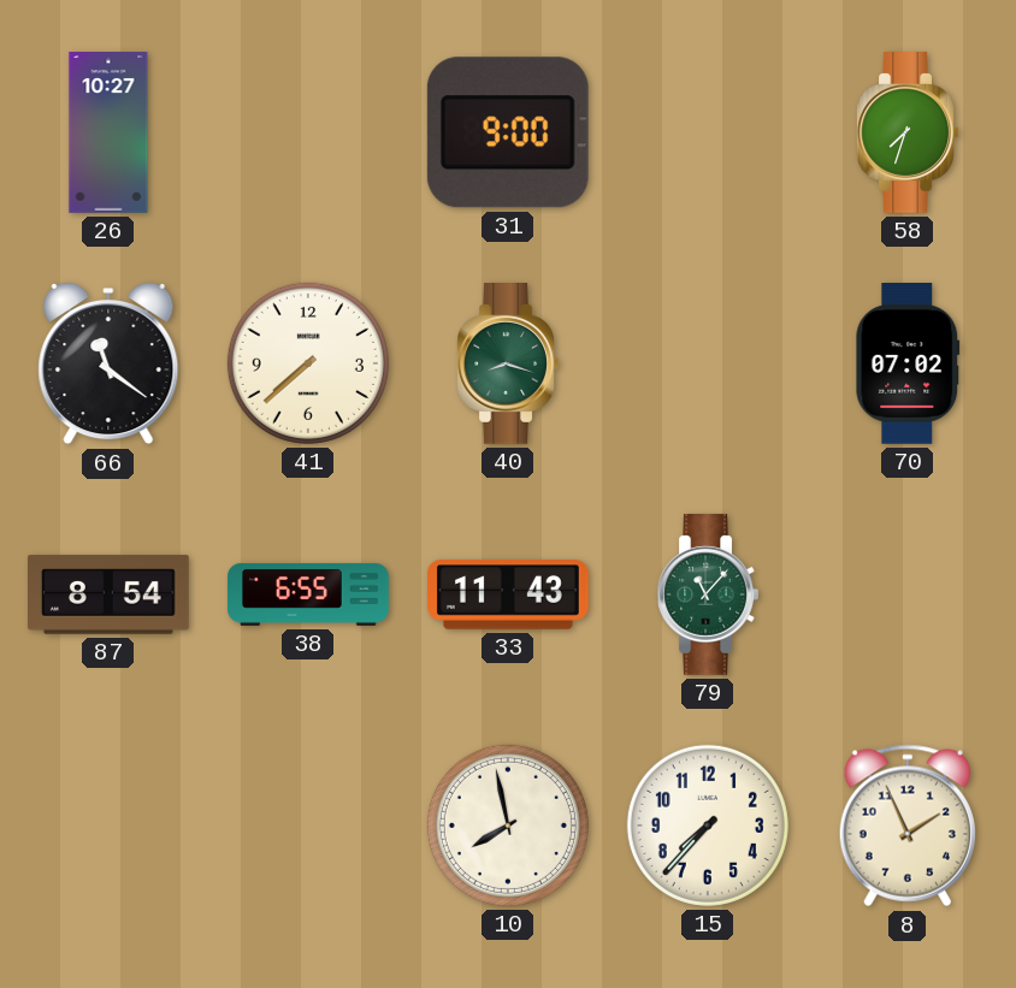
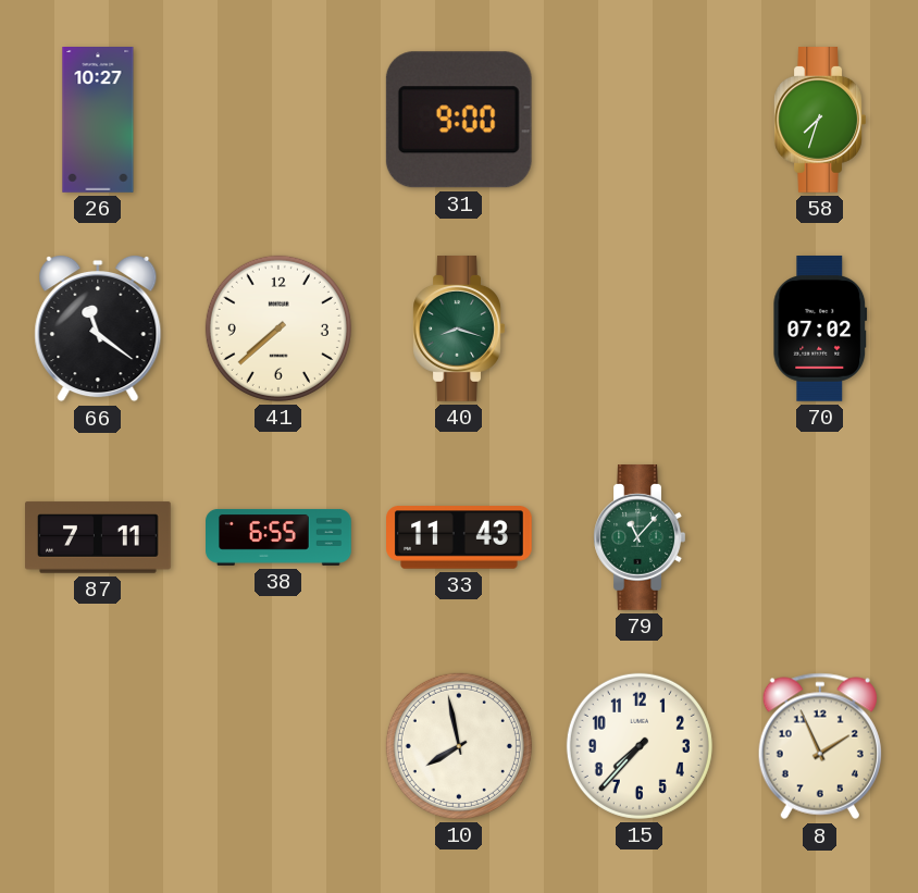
87: 8:54 -> 7:11
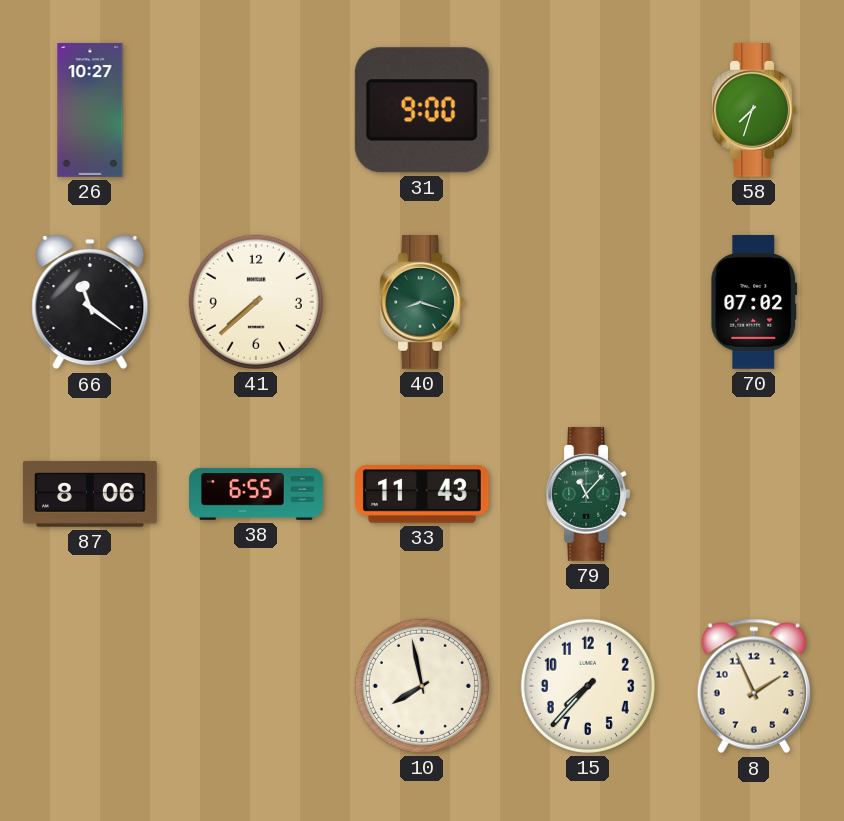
87: 7:11 -> 8:06
